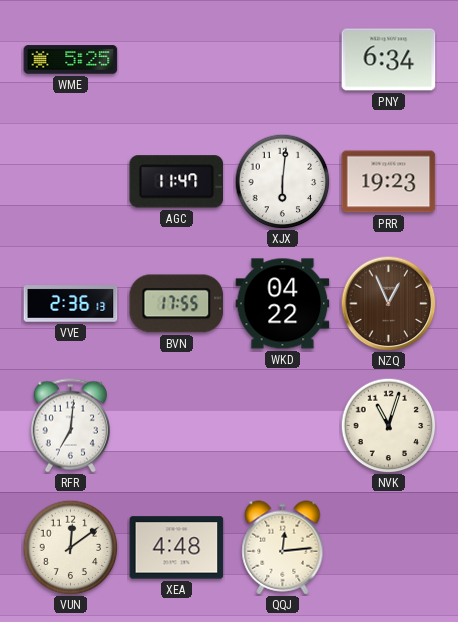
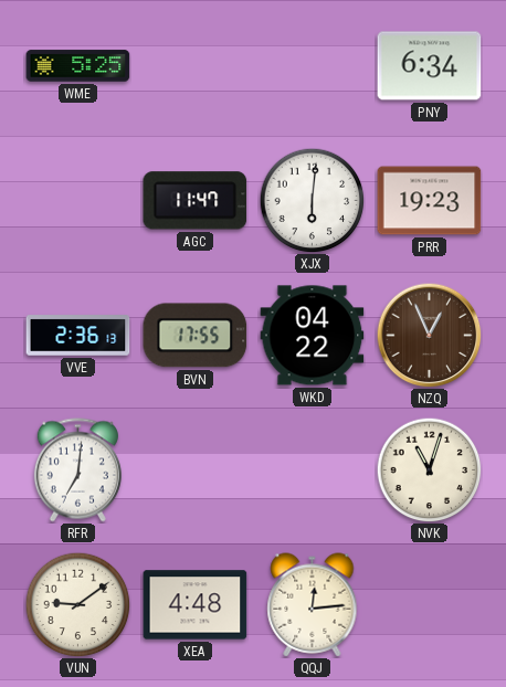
VUN: 12:09 -> 9:09
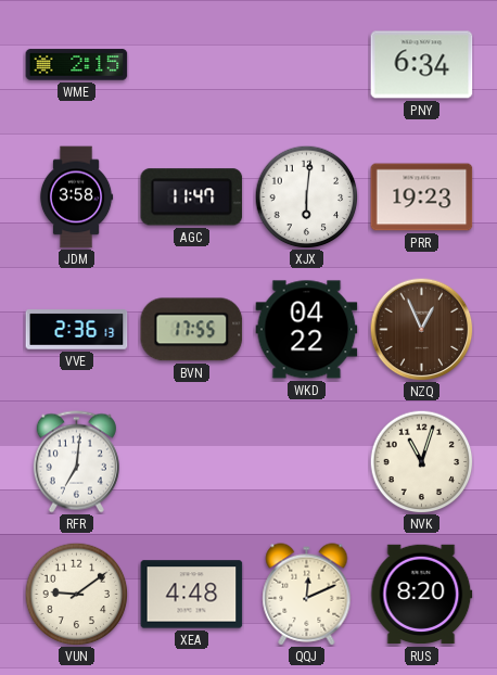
WME: 5:25 -> 2:15
JDM: none -> 3:58
QQJ: 12:14 -> 12:11
RUS: none -> 8:20
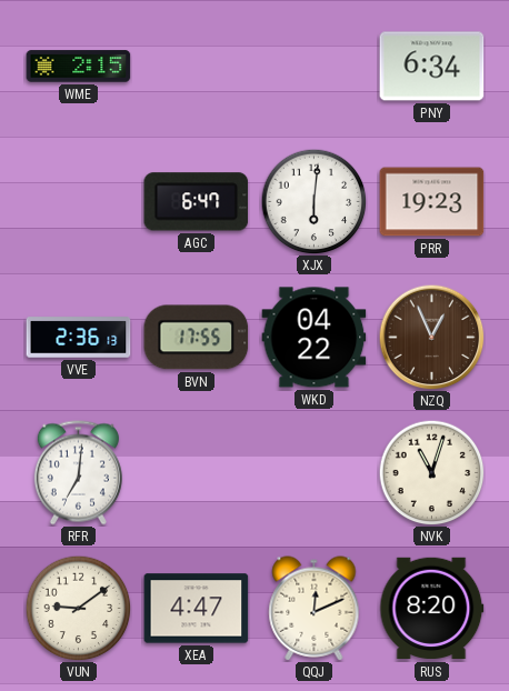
JDM: 3:58 -> none
AGC: 11:47 -> 6:47
XEA: 4:48 -> 4:47
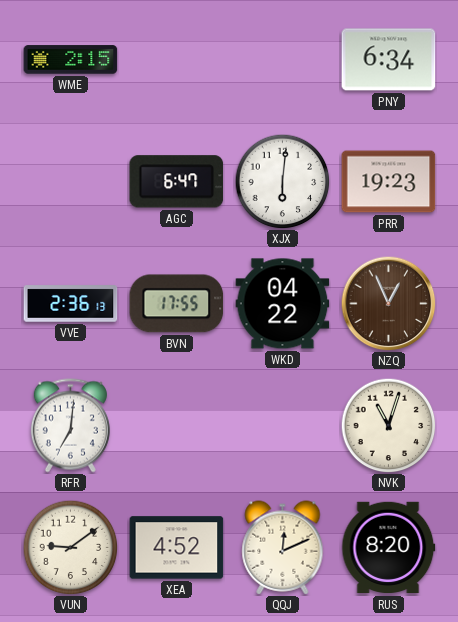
XEA: 4:47 -> 4:52
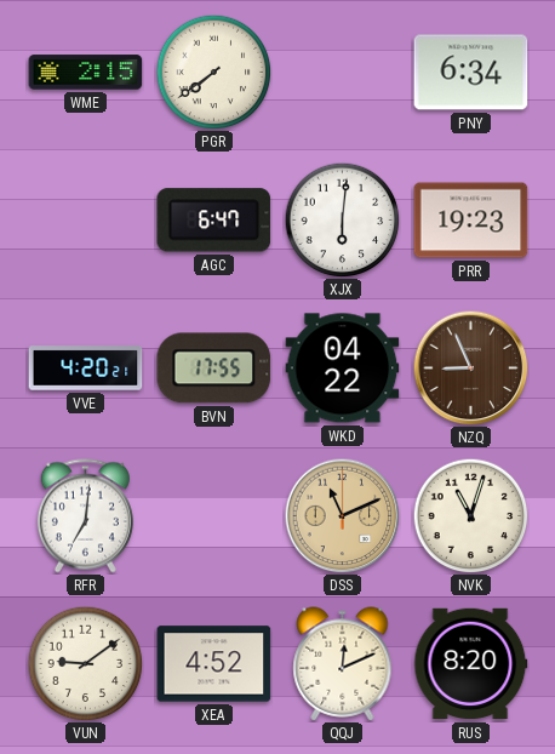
PGR: none -> 7:39
VVE: 2:36 -> 4:20
NZQ: 12:56 -> 8:56
DSS: none -> 11:11
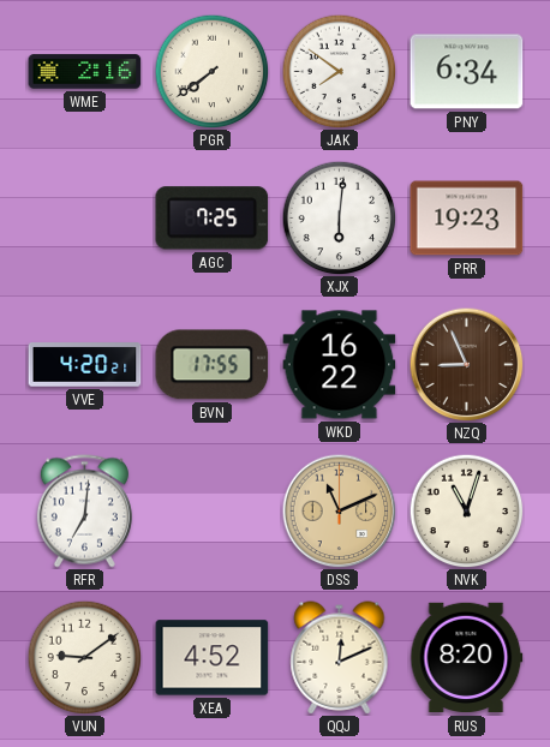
WME: 2:15 -> 2:16
JAK: none -> 7:51
AGC: 6:47 -> 7:25
WKD: 04:22 -> 16:22
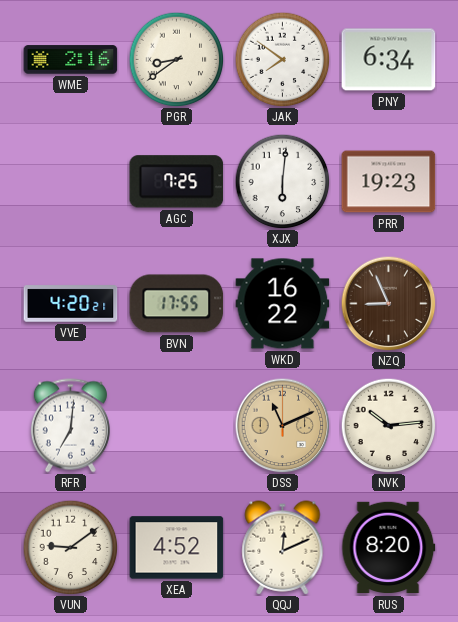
PGR: 7:39 -> 8:39
NVK: 11:03 -> 10:14
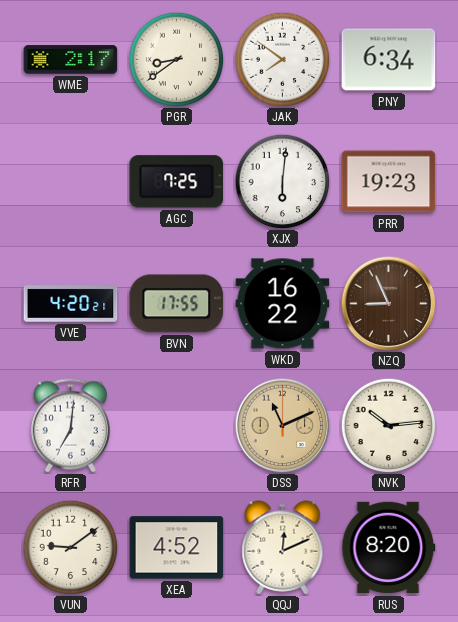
WME: 2:16 -> 2:17
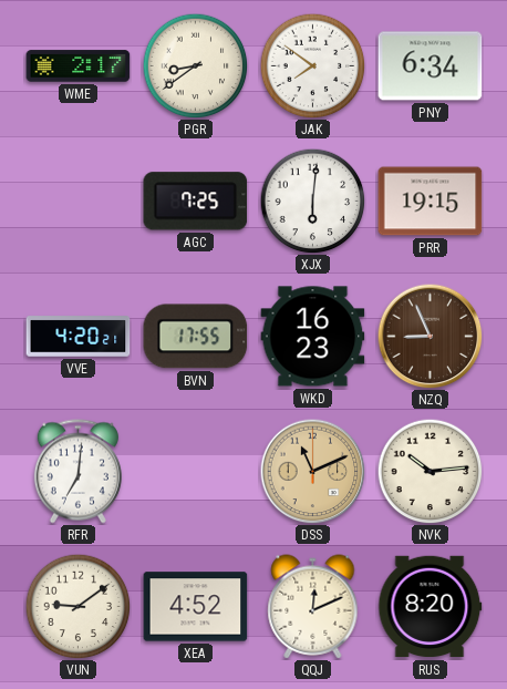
PRR: 19:23 -> 19:15
WKD: 16:22 -> 16:23
